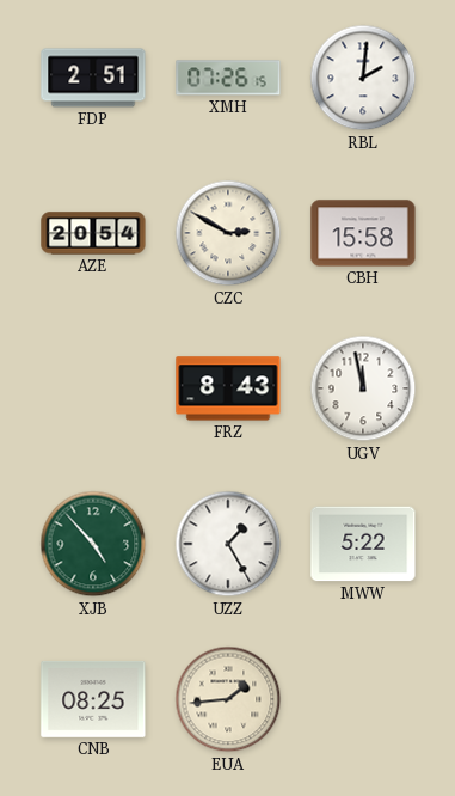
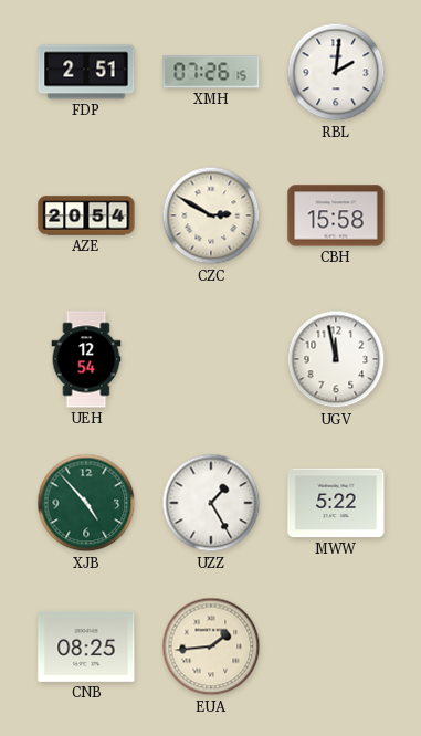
UEH: none -> 12:54
FRZ: 8:43 -> none
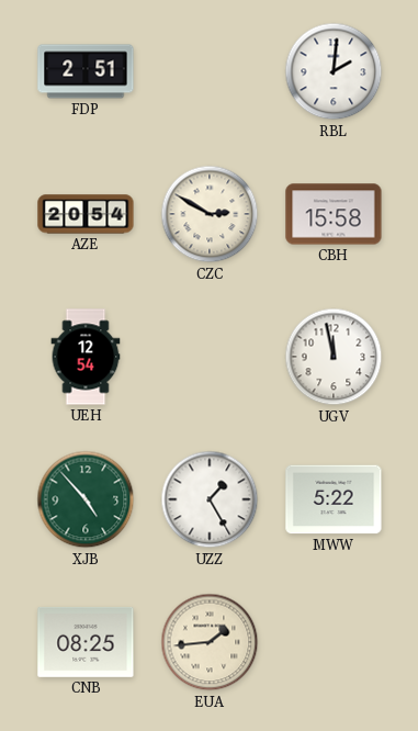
XMH: 07:26 -> none
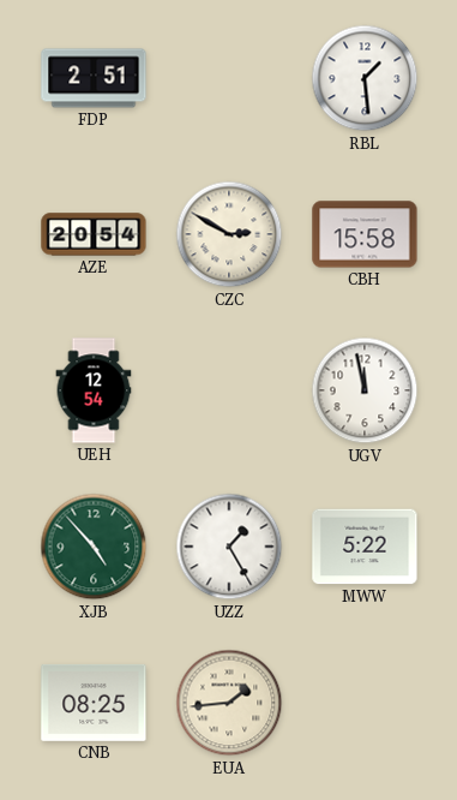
RBL: 2:01 -> 1:29
